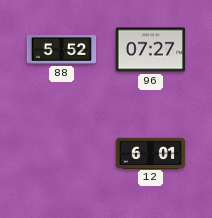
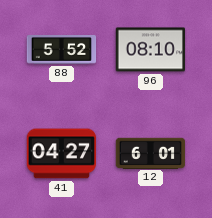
96: 07:27 -> 08:10
41: none -> 04:27
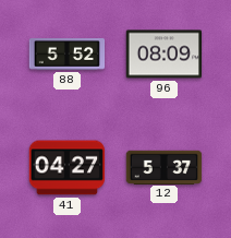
96: 08:10 -> 08:09
12: 6:01 -> 5:37
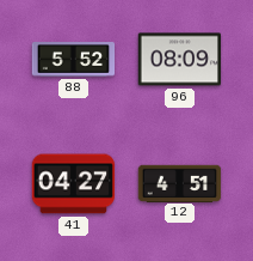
12: 5:37 -> 4:51
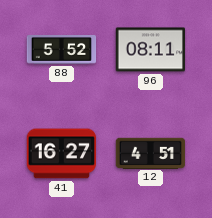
96: 08:09 -> 08:11
41: 04:27 -> 16:27
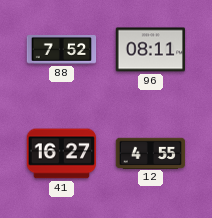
88: 5:52 -> 7:52
12: 4:51 -> 4:55
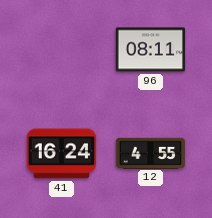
88: 7:52 -> none
41: 16:27 -> 16:24
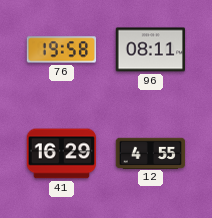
76: none -> 19:58
41: 16:24 -> 16:29
